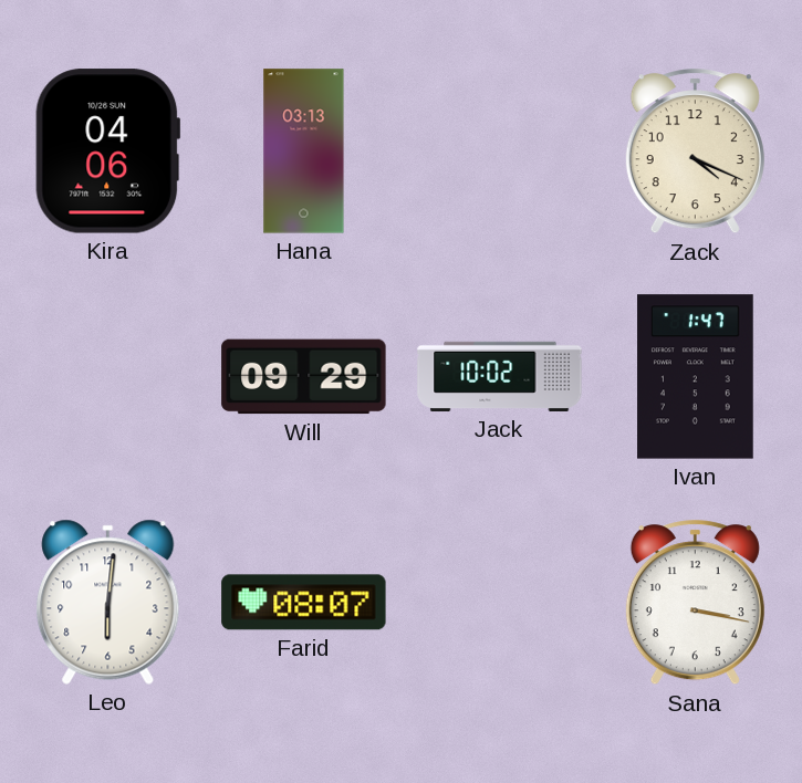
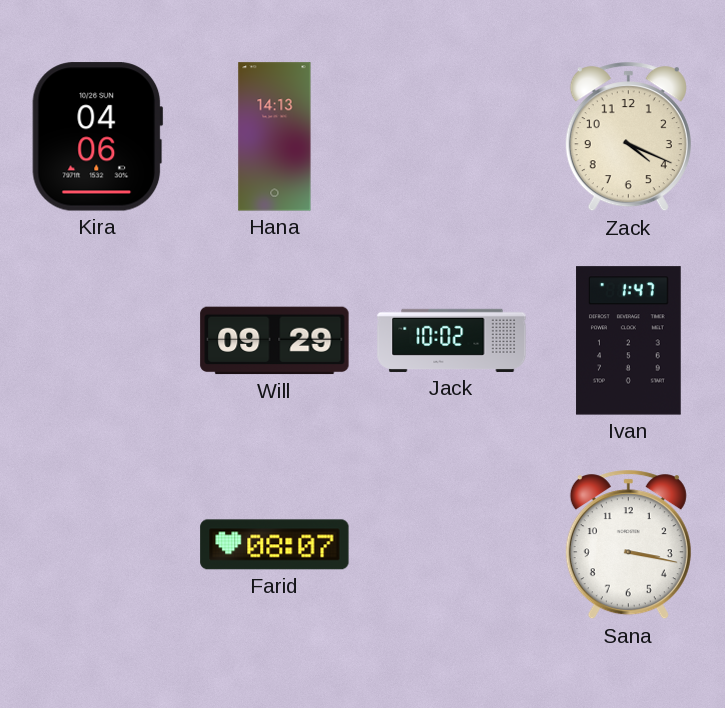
Hana: 03:13 -> 14:13
Leo: 6:01 -> none
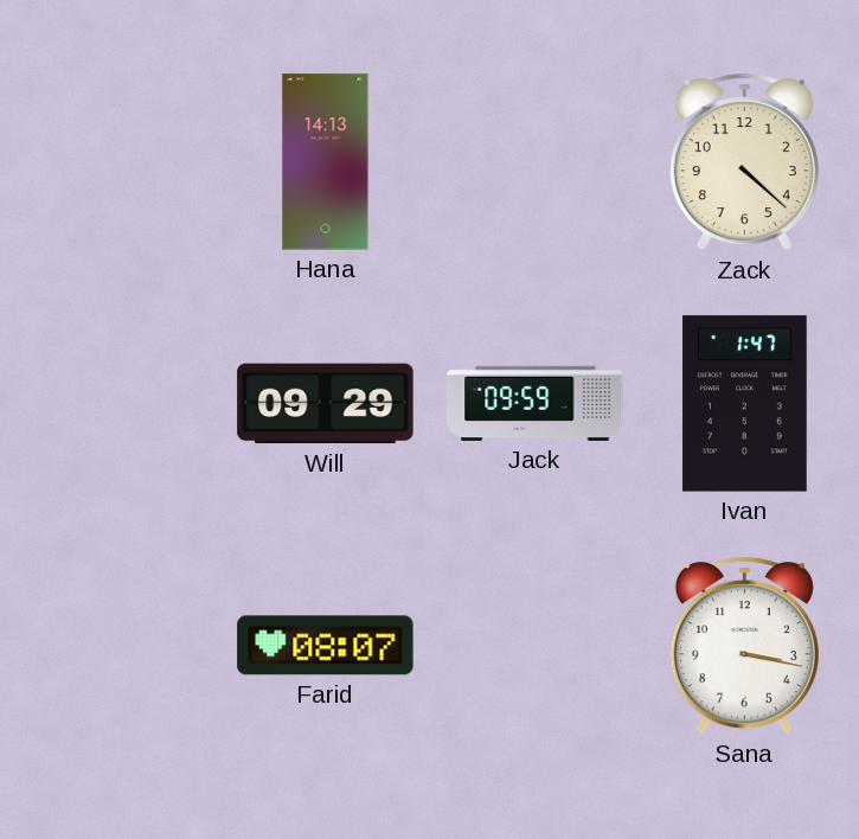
Kira: 04:06 -> none
Zack: 4:19 -> 4:22
Jack: 10:02 -> 09:59
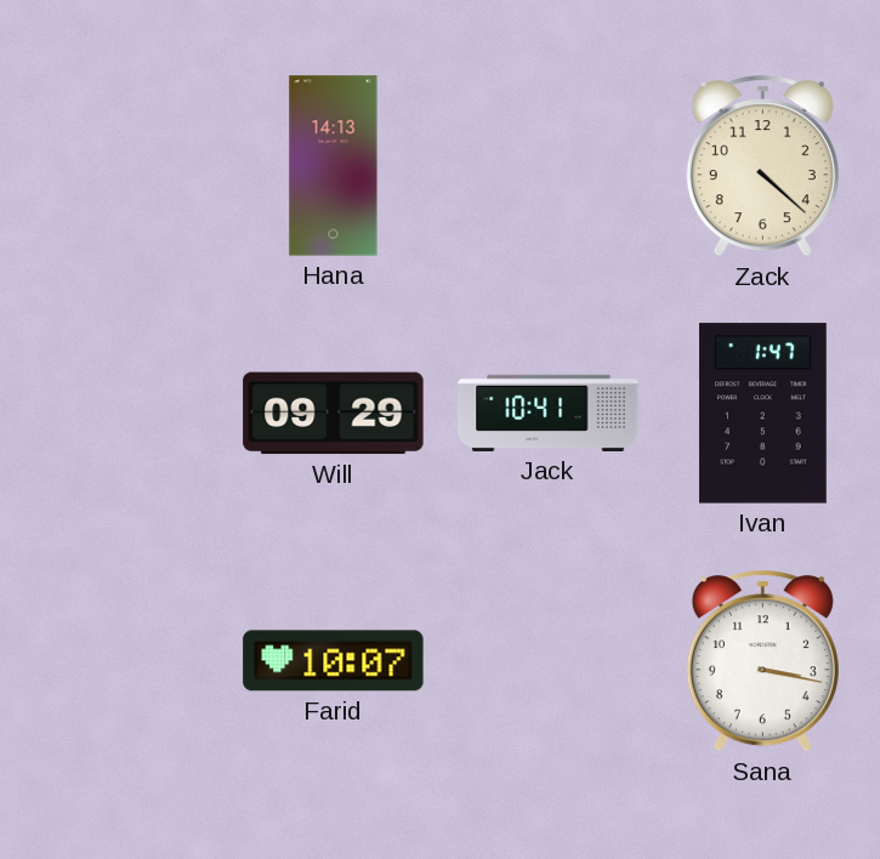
Jack: 09:59 -> 10:41
Farid: 08:07 -> 10:07
